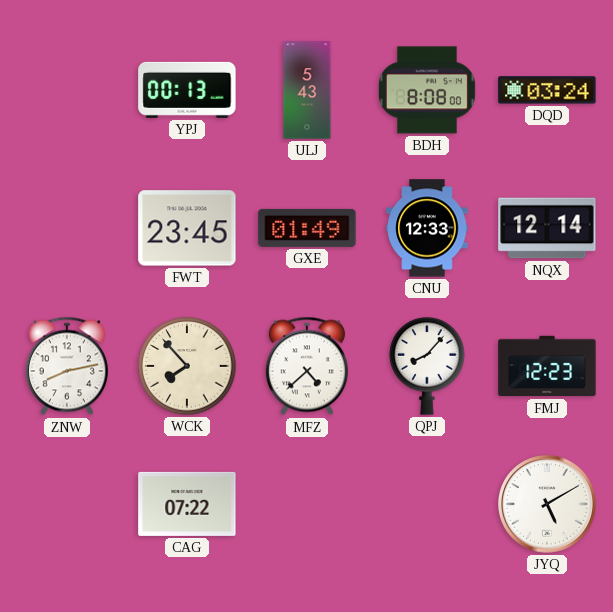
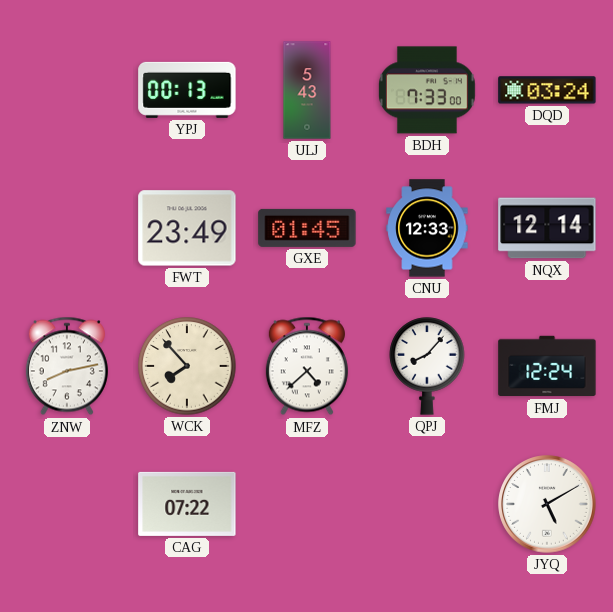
BDH: 8:08 -> 7:33
FWT: 23:45 -> 23:49
GXE: 01:49 -> 01:45
FMJ: 12:23 -> 12:24
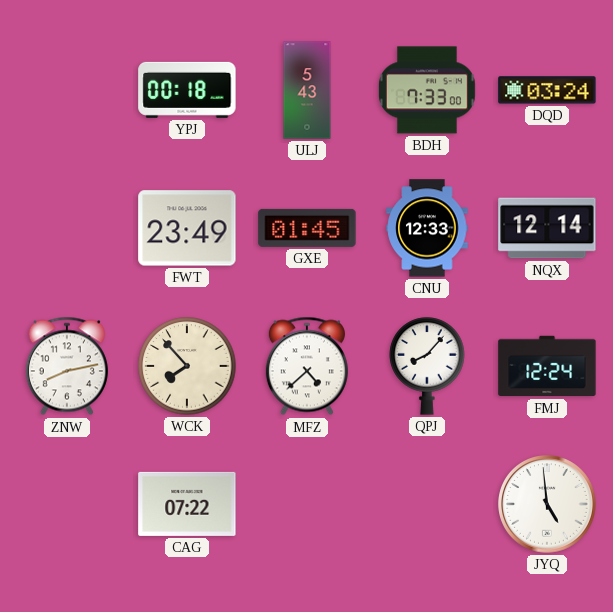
YPJ: 00:13 -> 00:18
JYQ: 5:10 -> 4:59
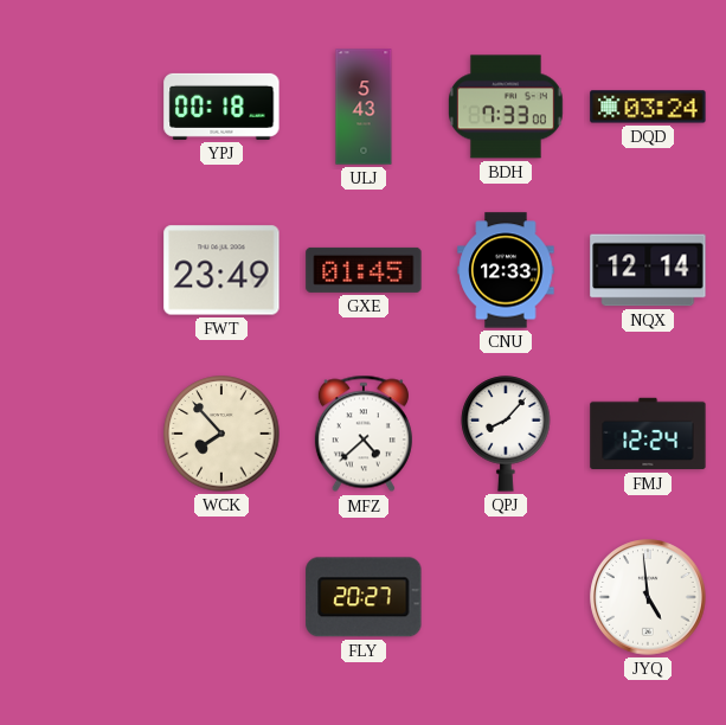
ZNW: 8:13 -> none
CAG: 07:22 -> none
FLY: none -> 20:27
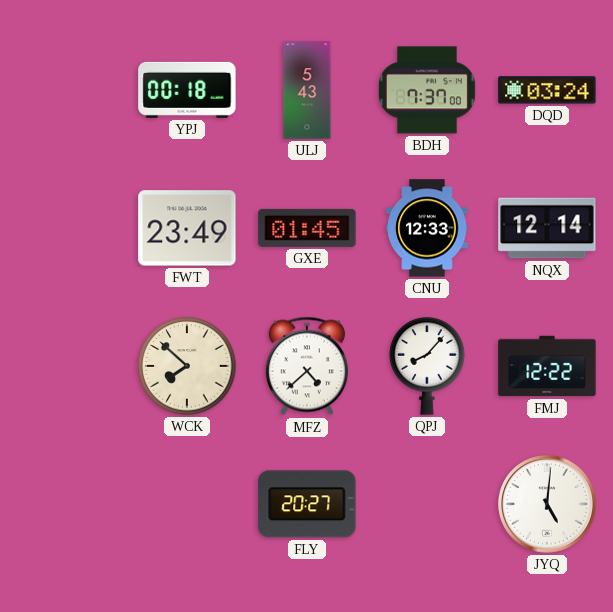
BDH: 7:33 -> 7:37
WCK: 7:53 -> 7:52
FMJ: 12:24 -> 12:22
JYQ: 4:59 -> 5:01
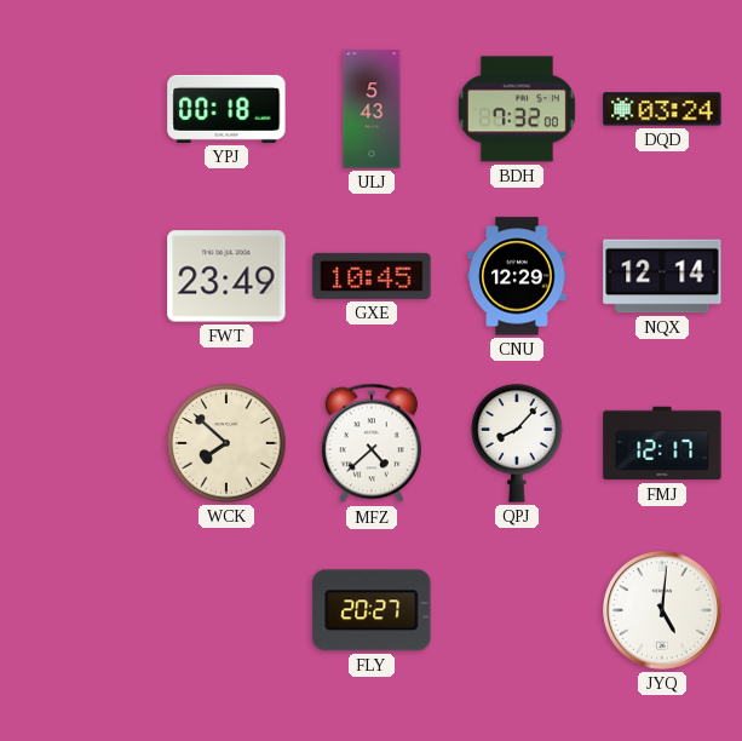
BDH: 7:37 -> 7:32
GXE: 01:45 -> 10:45
CNU: 12:33 -> 12:29
FMJ: 12:22 -> 12:17
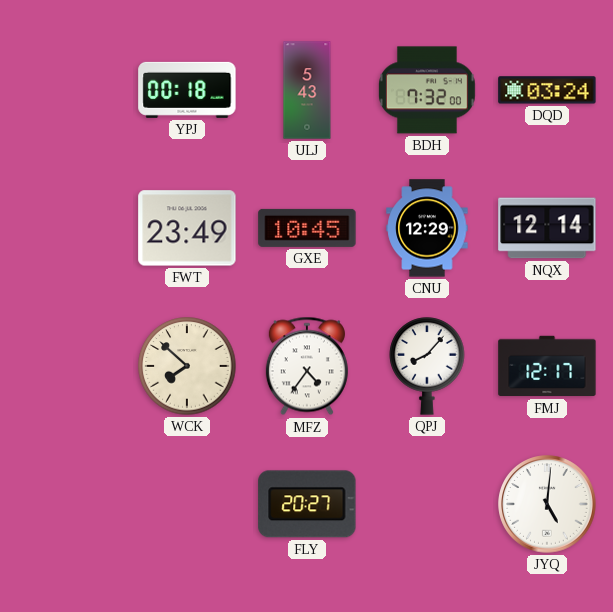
MFZ: 4:38 -> 4:36
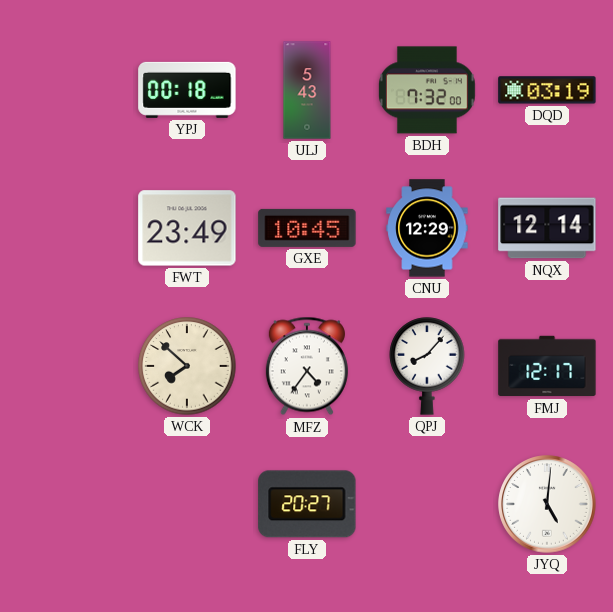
DQD: 03:24 -> 03:19
